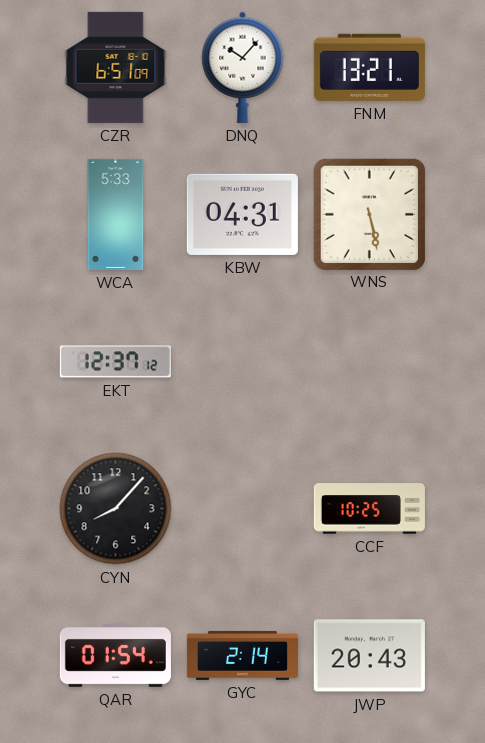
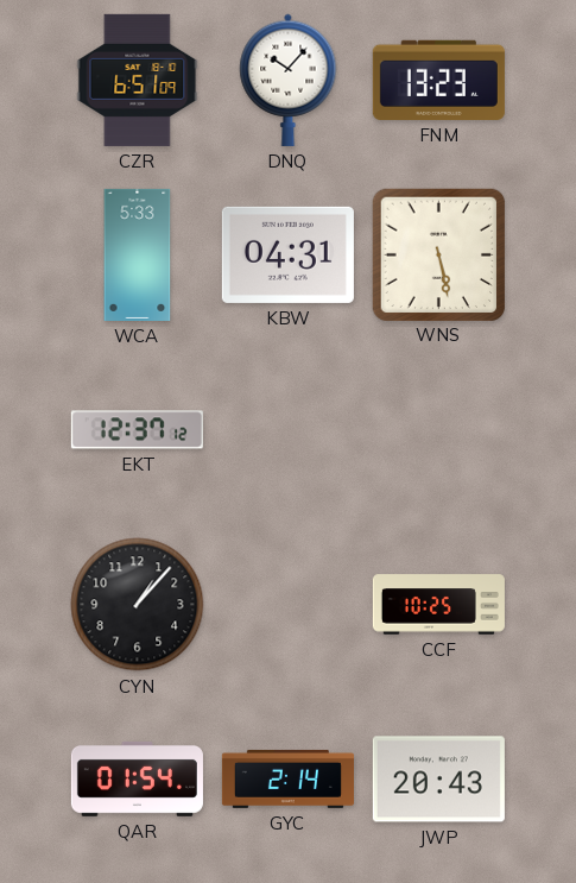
FNM: 13:21 -> 13:23
CYN: 8:07 -> 1:07
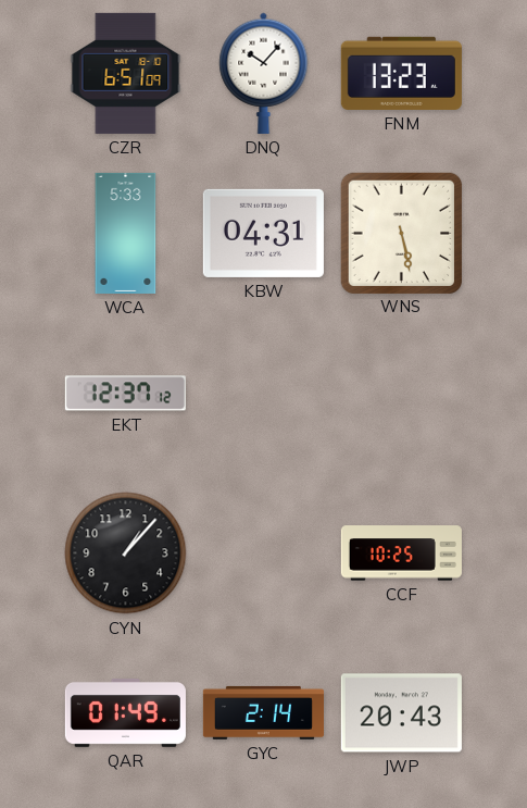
QAR: 01:54 -> 01:49
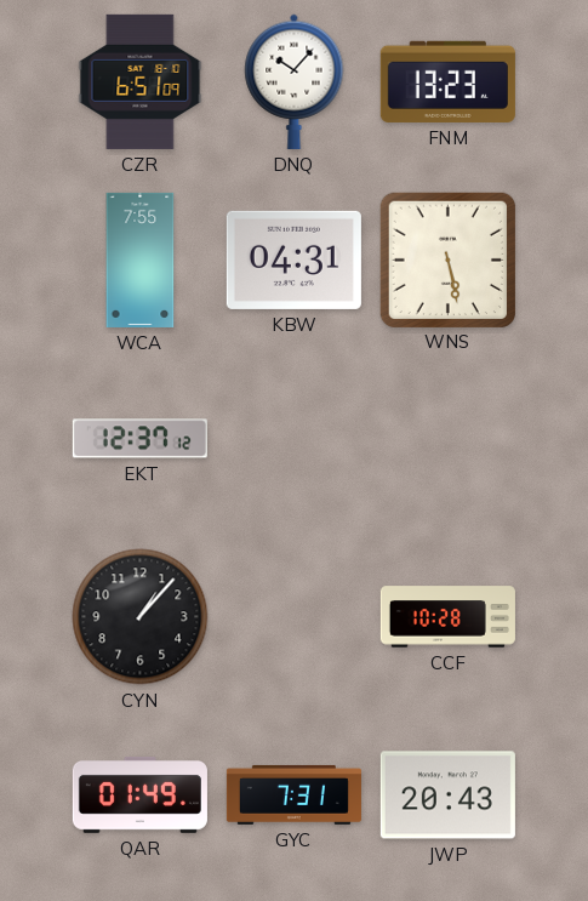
WCA: 5:33 -> 7:55
CCF: 10:25 -> 10:28
GYC: 2:14 -> 7:31
